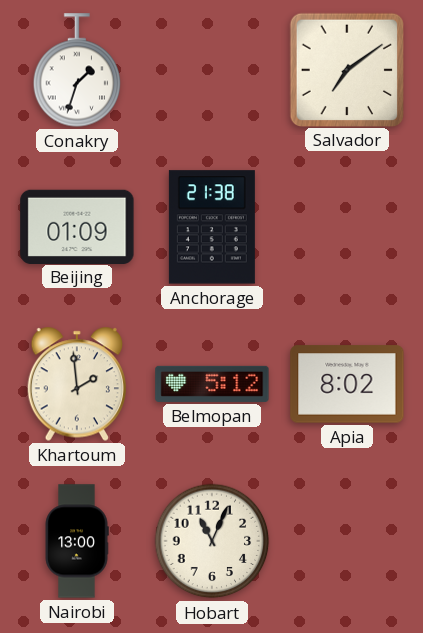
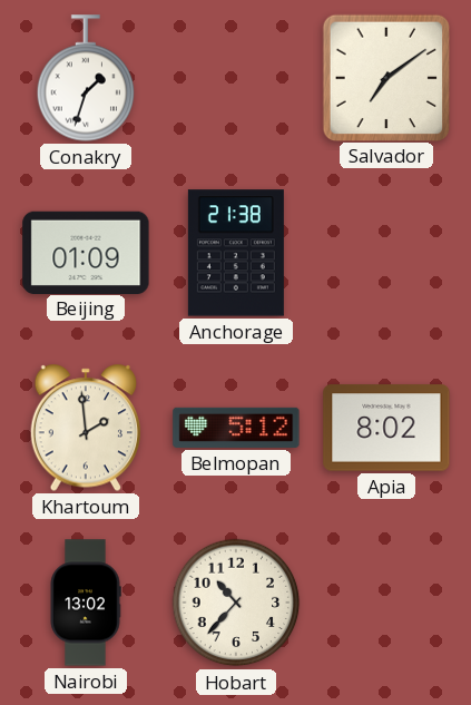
Nairobi: 13:00 -> 13:02
Hobart: 11:04 -> 10:37
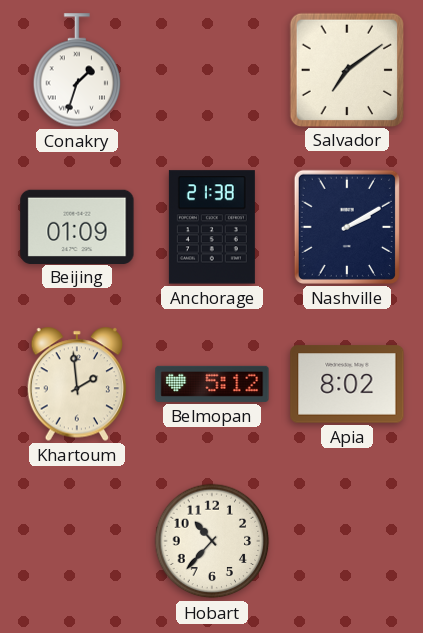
Nashville: none -> 2:10
Nairobi: 13:02 -> none
